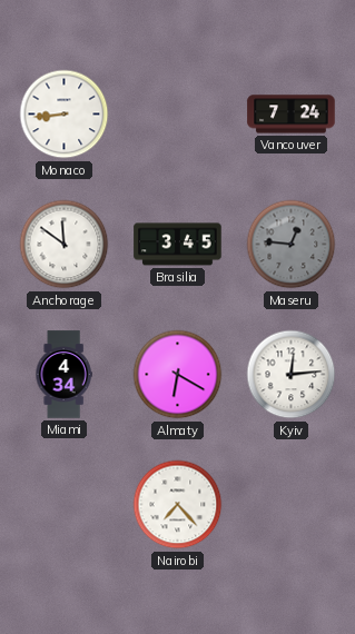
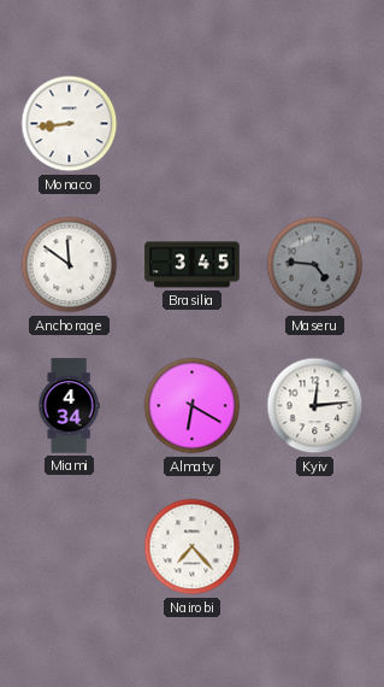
Vancouver: 7:24 -> none
Maseru: 12:46 -> 4:46
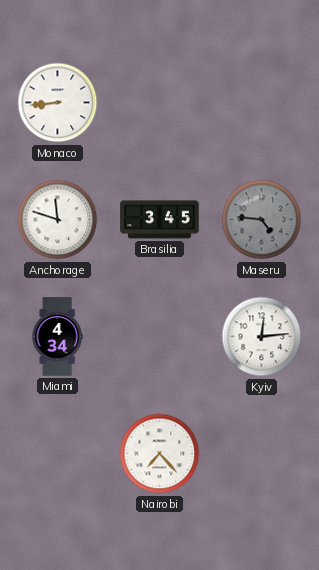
Anchorage: 11:51 -> 11:48
Almaty: 6:20 -> none
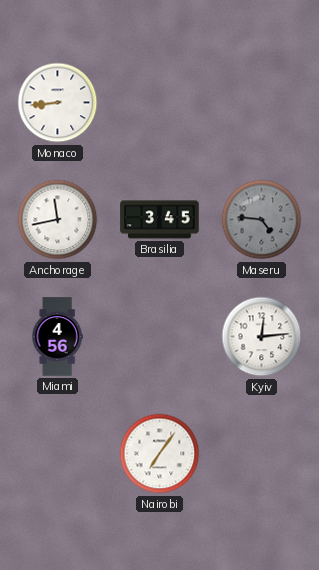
Anchorage: 11:48 -> 11:43
Miami: 4:34 -> 4:56
Nairobi: 7:23 -> 7:06
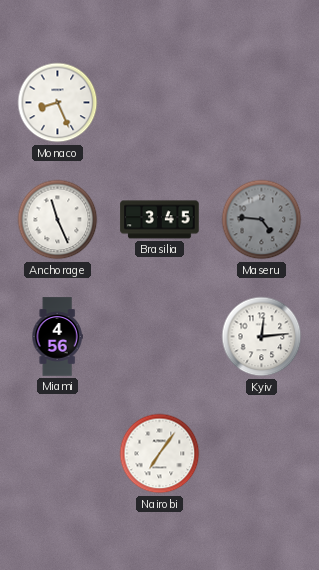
Monaco: 8:44 -> 8:26
Anchorage: 11:43 -> 11:26
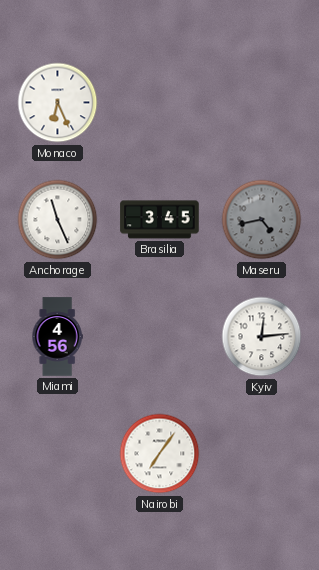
Monaco: 8:26 -> 6:26
Maseru: 4:46 -> 4:43
